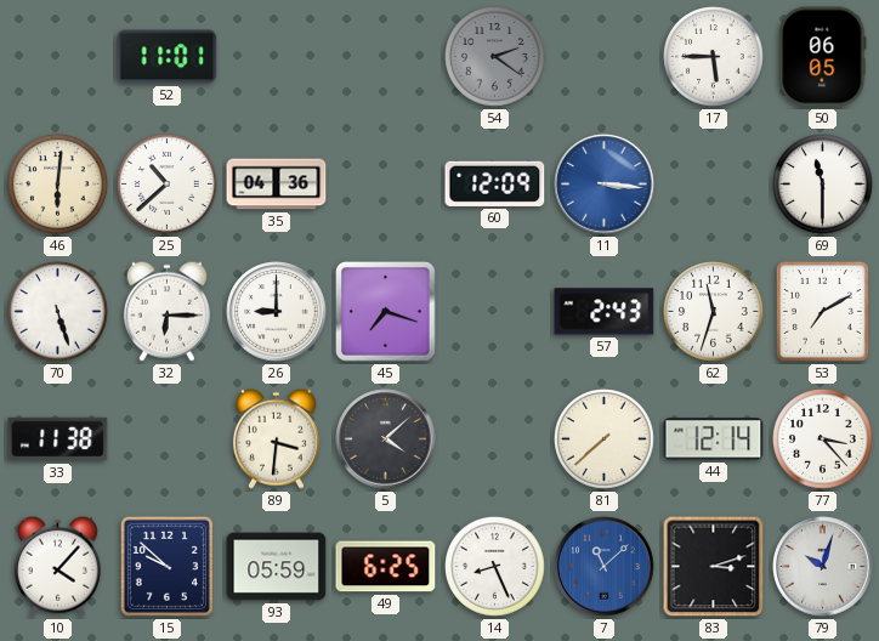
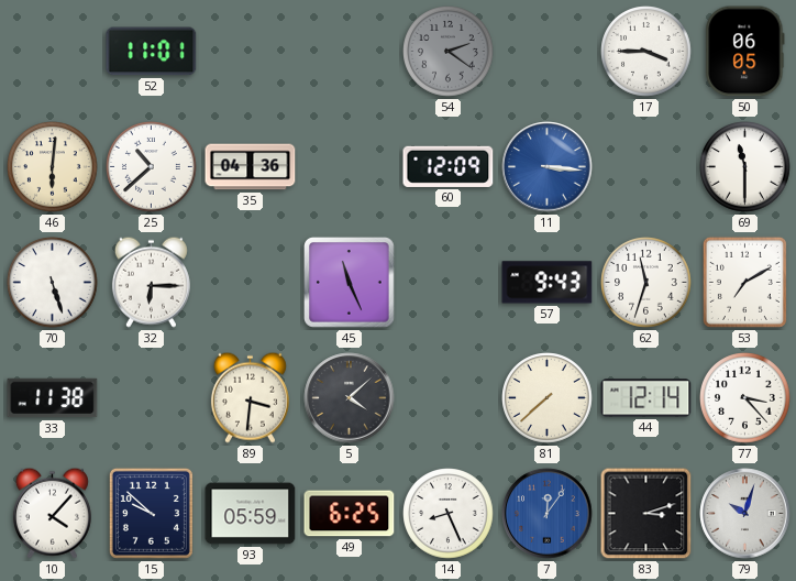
17: 5:45 -> 3:45
26: 9:00 -> none
45: 7:18 -> 11:26
57: 2:43 -> 9:43
7: 11:08 -> 12:06
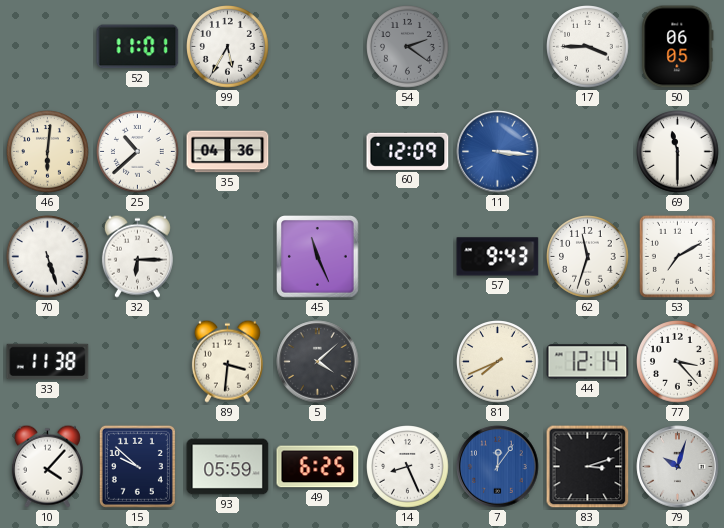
99: none -> 5:35
81: 7:38 -> 7:41
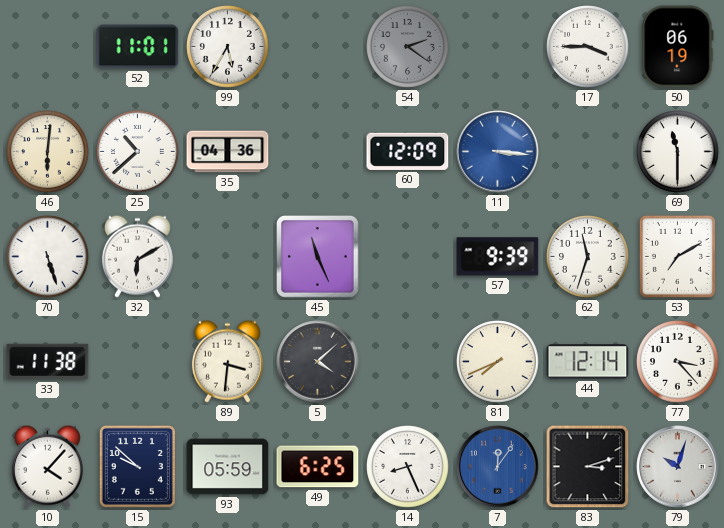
50: 06:05 -> 06:19
32: 6:15 -> 6:10
57: 9:43 -> 9:39
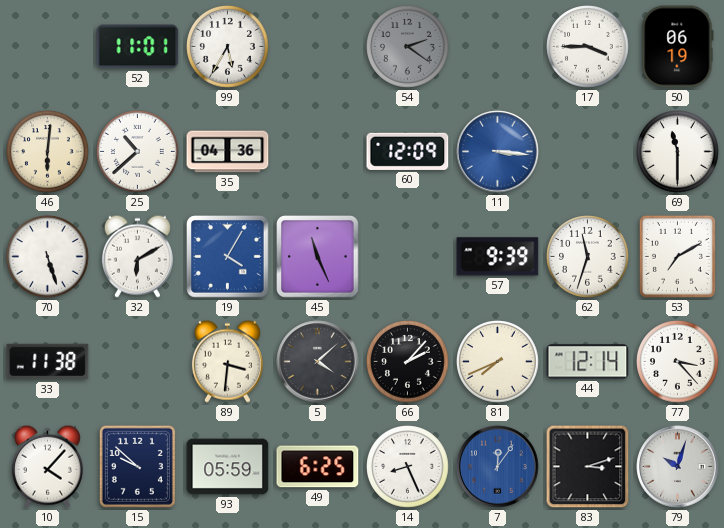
19: none -> 4:05
66: none -> 2:07
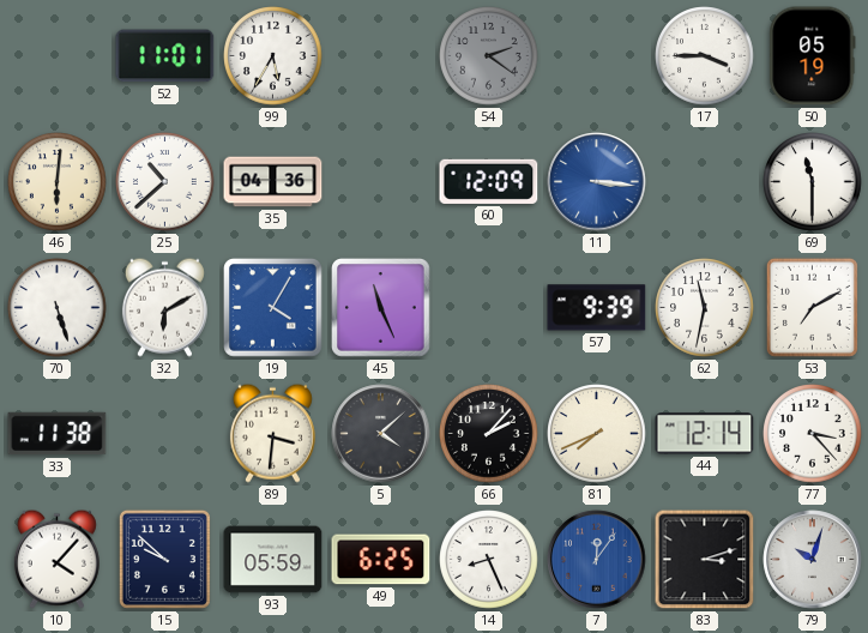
50: 06:19 -> 05:19
62: 11:33 -> 11:32
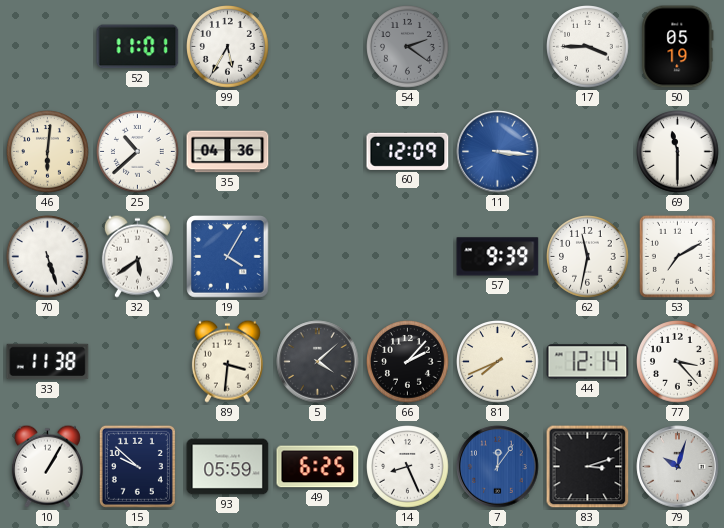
32: 6:10 -> 5:39
45: 11:26 -> none
10: 4:07 -> 1:05
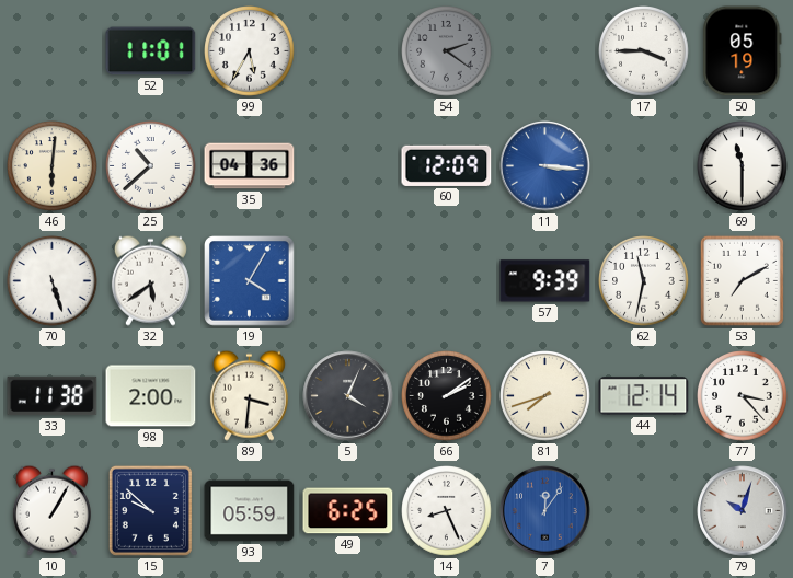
98: none -> 2:00
5: 4:08 -> 4:04
66: 2:07 -> 2:09
81: 7:41 -> 7:42
83: 3:12 -> none
